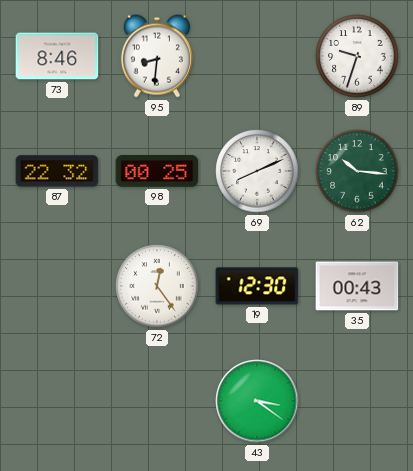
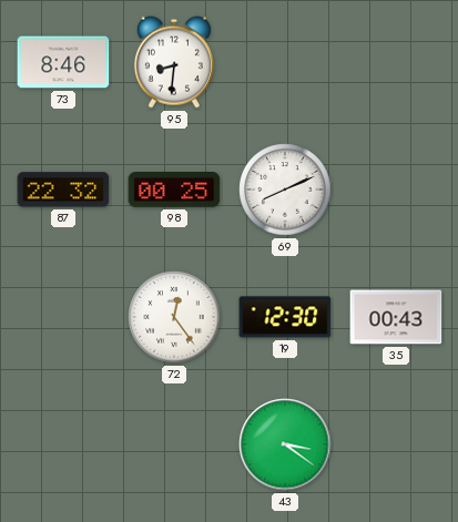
89: 9:33 -> none
62: 10:16 -> none
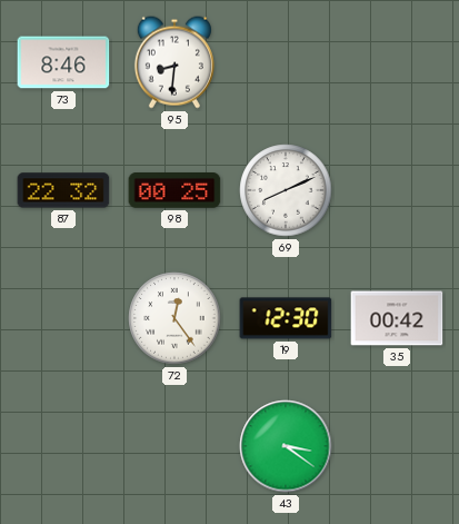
35: 00:43 -> 00:42
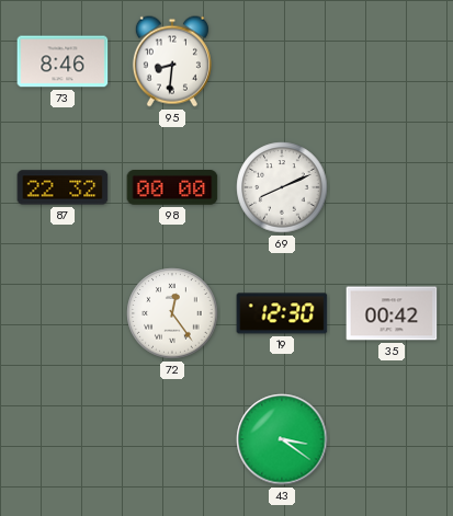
98: 00:25 -> 00:00
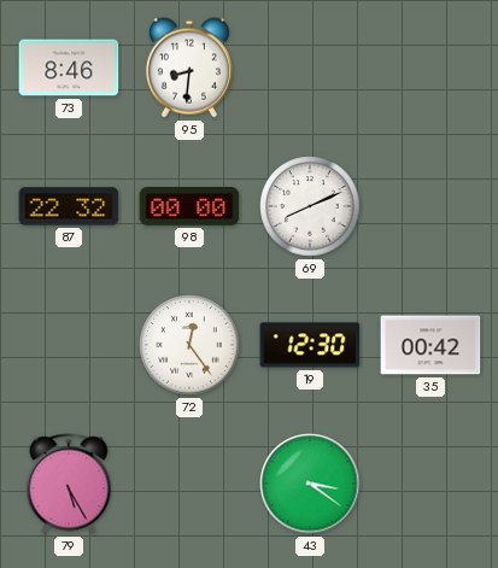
79: none -> 5:25
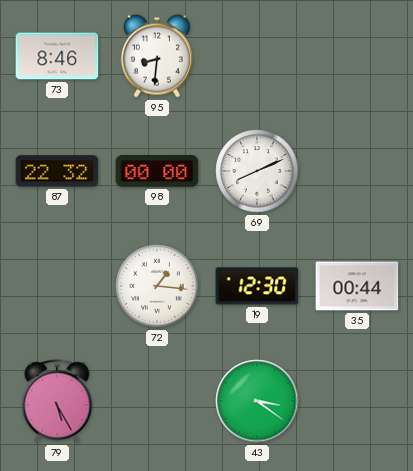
72: 12:24 -> 1:16
35: 00:42 -> 00:44
